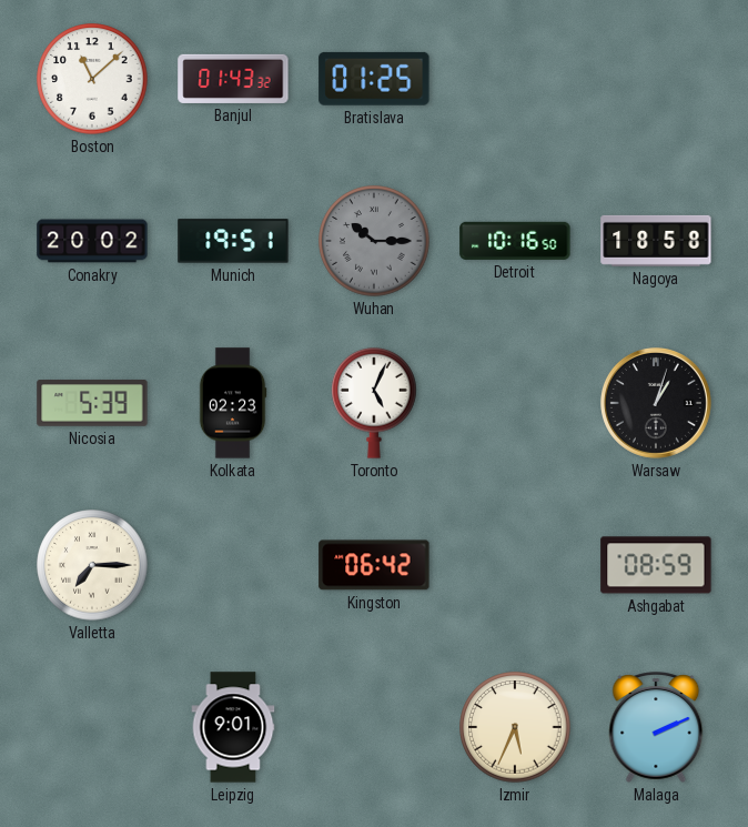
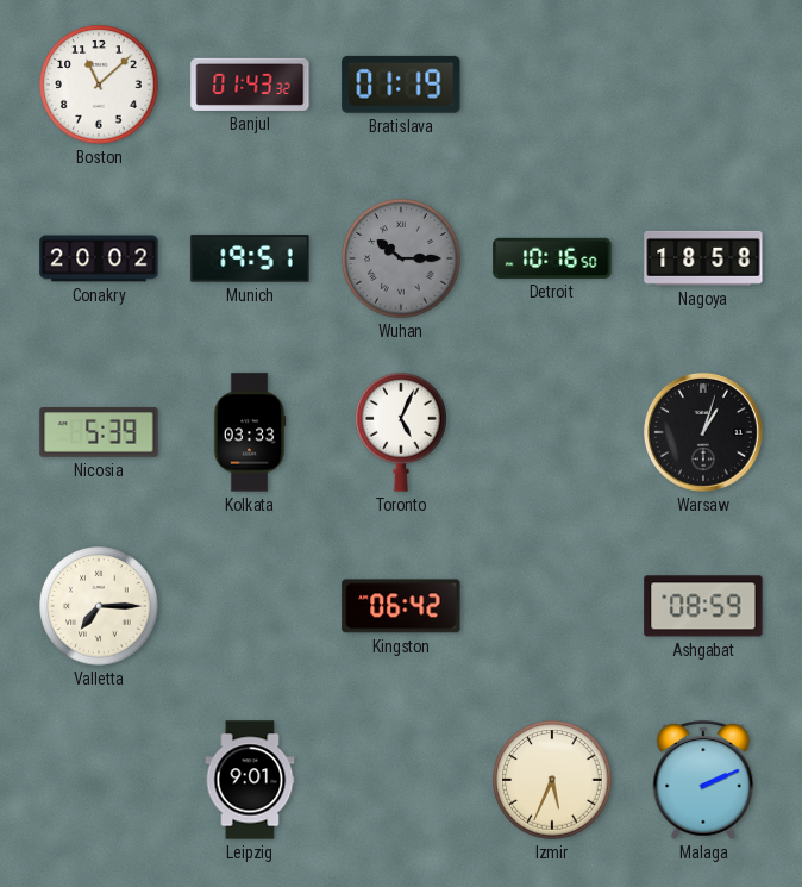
Bratislava: 01:25 -> 01:19
Kolkata: 02:23 -> 03:33
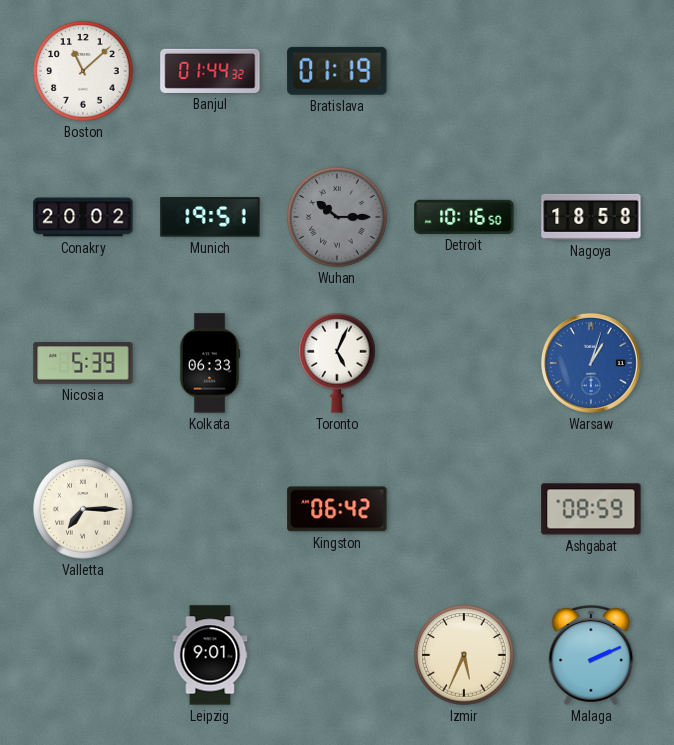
Banjul: 01:43 -> 01:44
Kolkata: 03:33 -> 06:33
Warsaw dial: black -> blue
